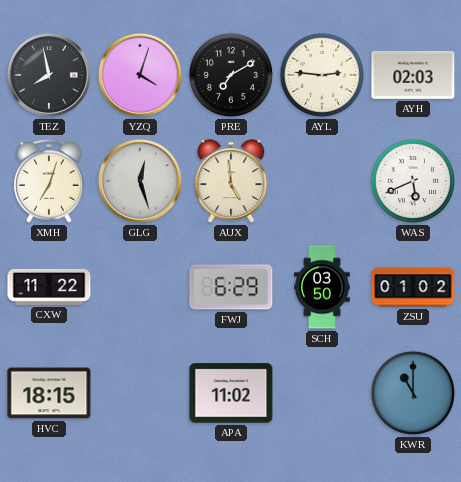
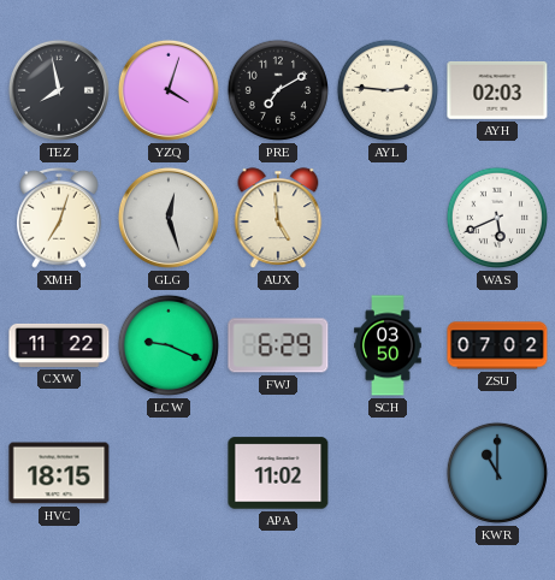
LCW: none -> 9:19
ZSU: 01:02 -> 07:02
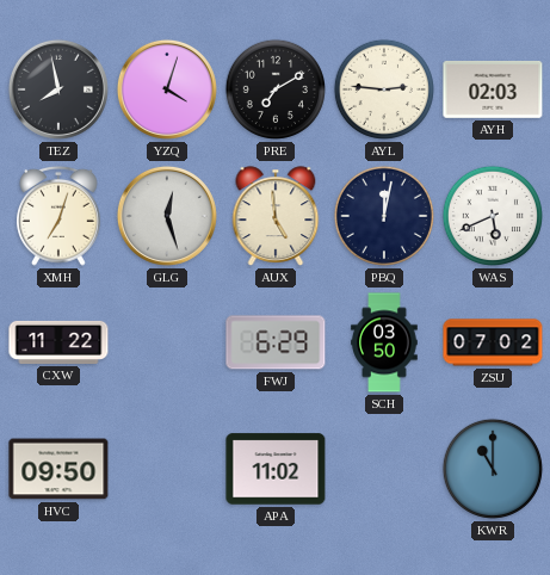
PBQ: none -> 12:02
LCW: 9:19 -> none
HVC: 18:15 -> 09:50
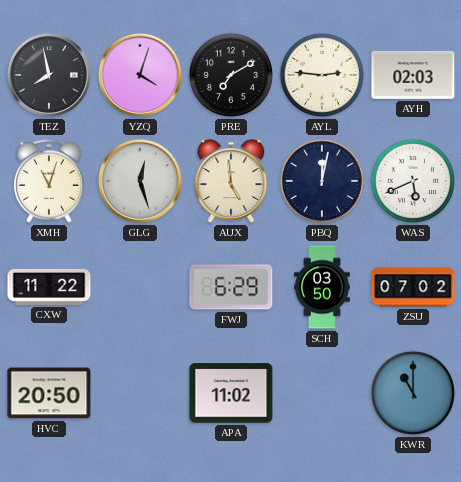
XMH: 7:03 -> 11:03
HVC: 09:50 -> 20:50
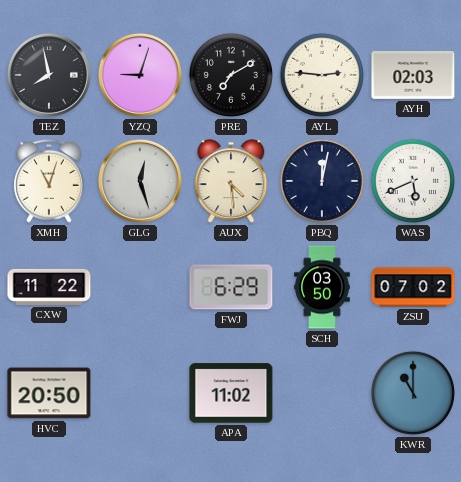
YZQ: 4:03 -> 9:03
AUX: 4:59 -> 4:29
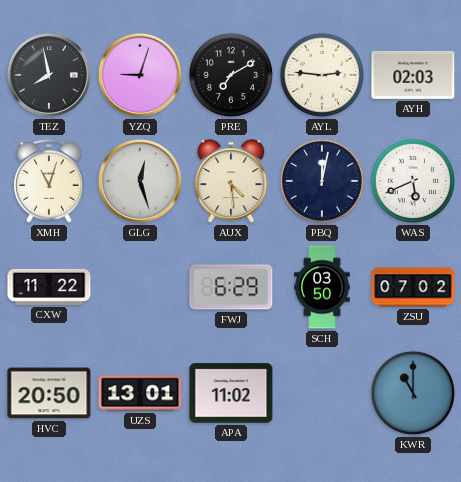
UZS: none -> 13:01
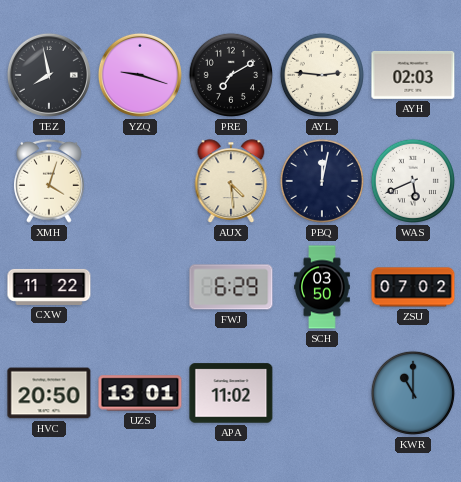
YZQ: 9:03 -> 9:18
XMH: 11:03 -> 4:03
GLG: 12:27 -> none
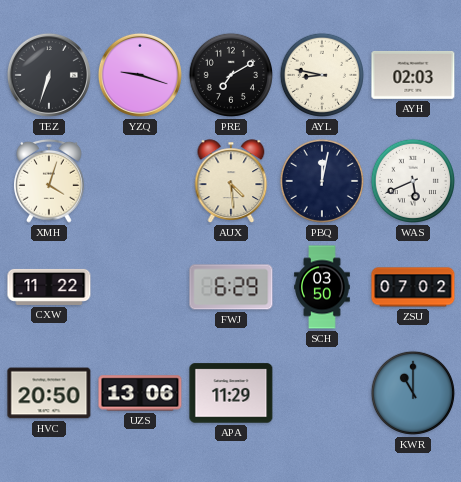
TEZ: 7:58 -> 6:33
AYL: 2:46 -> 8:47
UZS: 13:01 -> 13:06
APA: 11:02 -> 11:29
